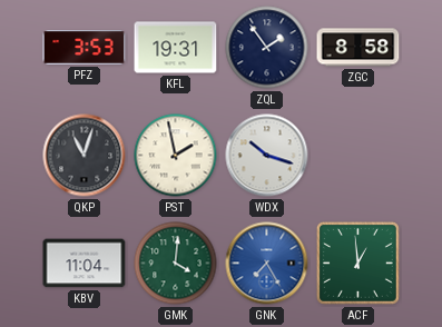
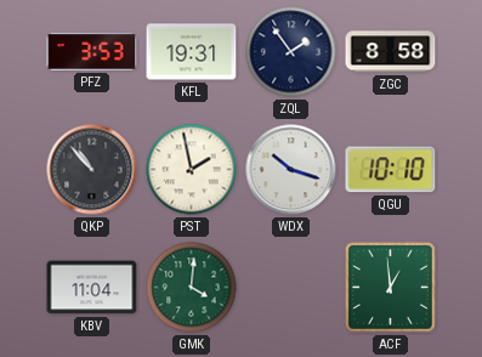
QKP: 11:03 -> 10:53
QGU: none -> 10:10
GNK: 7:25 -> none
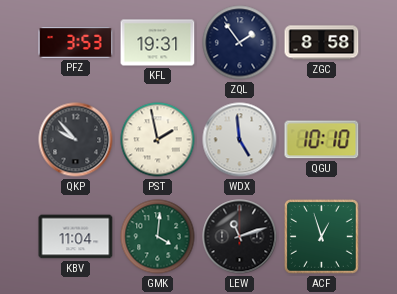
QKP: 10:53 -> 9:53
WDX: 10:18 -> 4:59
LEW: none -> 11:12
ACF: 12:59 -> 12:57
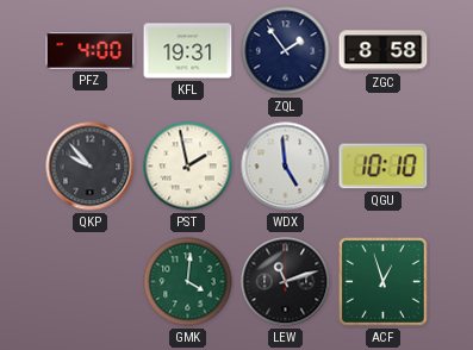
PFZ: 3:53 -> 4:00
KBV: 11:04 -> none
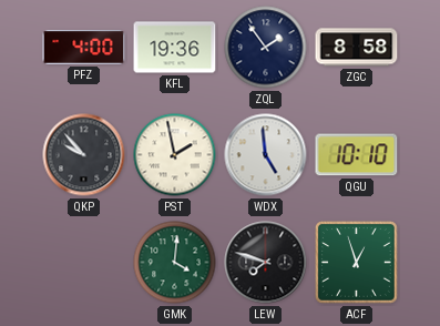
KFL: 19:31 -> 19:36
LEW: 11:12 -> 7:48
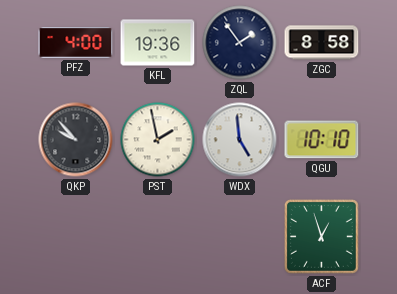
GMK: 4:01 -> none
LEW: 7:48 -> none
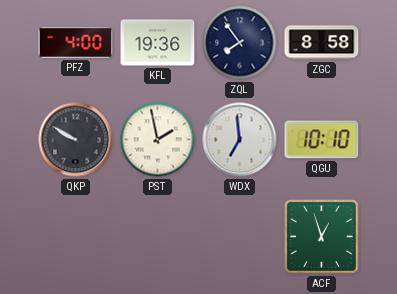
ZQL: 1:54 -> 7:54
QKP: 9:53 -> 9:50
WDX: 4:59 -> 6:59
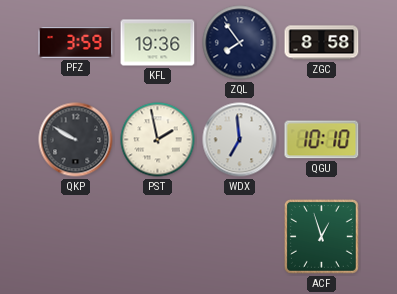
PFZ: 4:00 -> 3:59
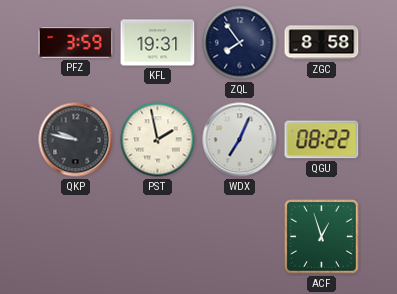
KFL: 19:36 -> 19:31
QKP: 9:50 -> 9:47
WDX: 6:59 -> 7:04
QGU: 10:10 -> 08:22
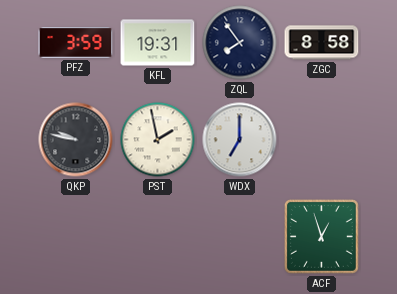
WDX: 7:04 -> 7:00
QGU: 08:22 -> none
